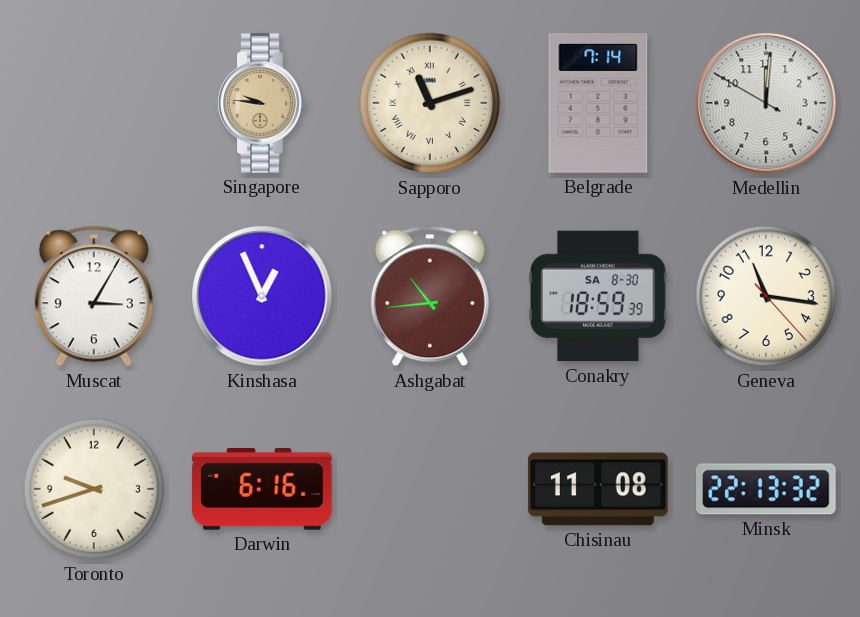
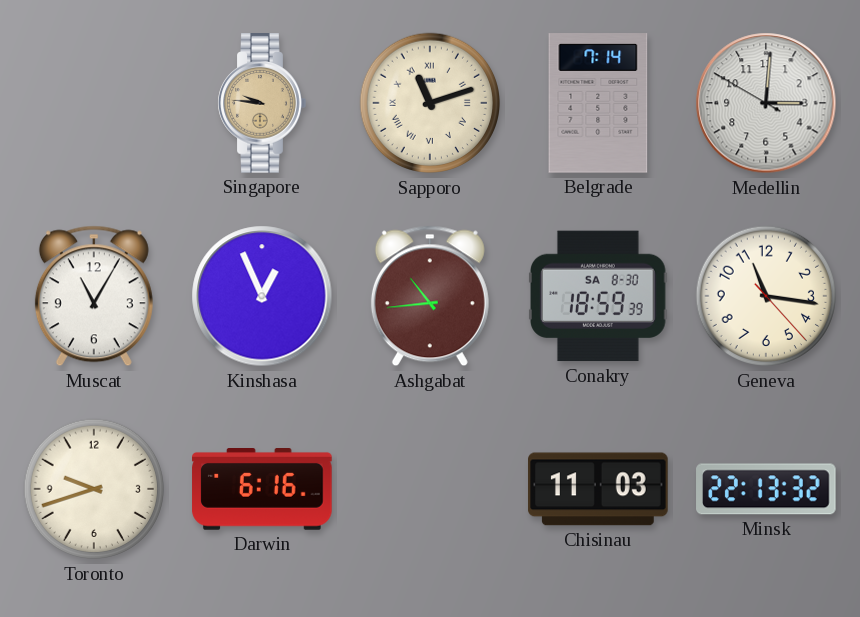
Medellin: 12:00 -> 3:00
Muscat: 3:05 -> 11:05
Chisinau: 11:08 -> 11:03
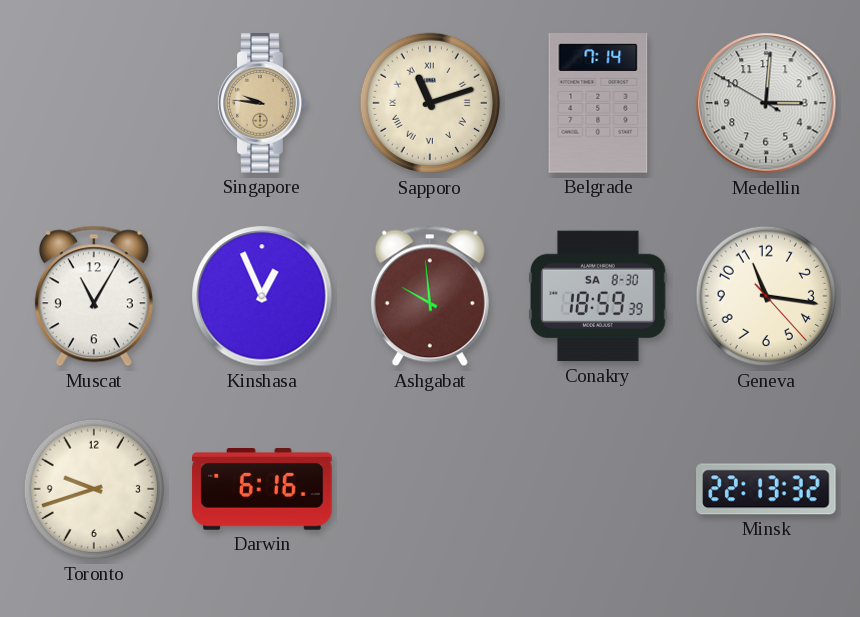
Ashgabat: 10:44 -> 9:59
Chisinau: 11:03 -> none
